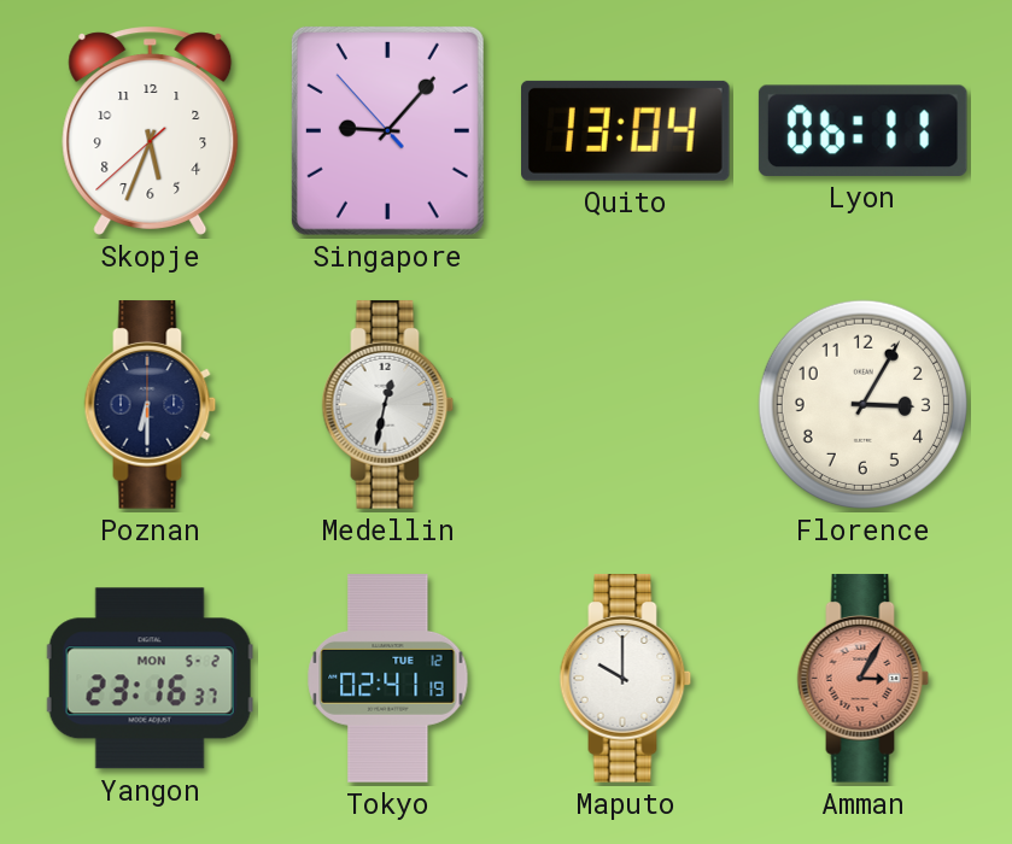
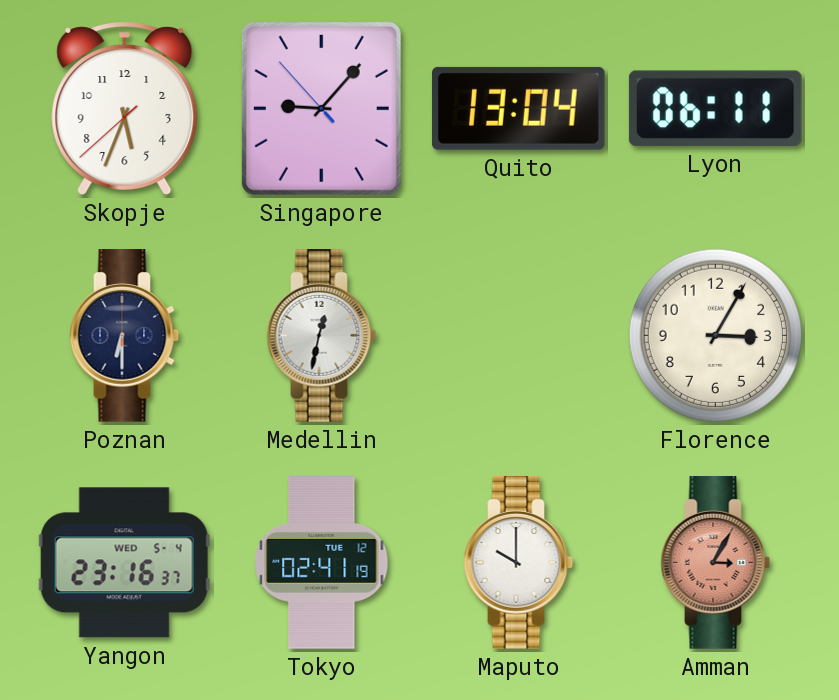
Yangon date: MON 5-2 -> WED 5-4
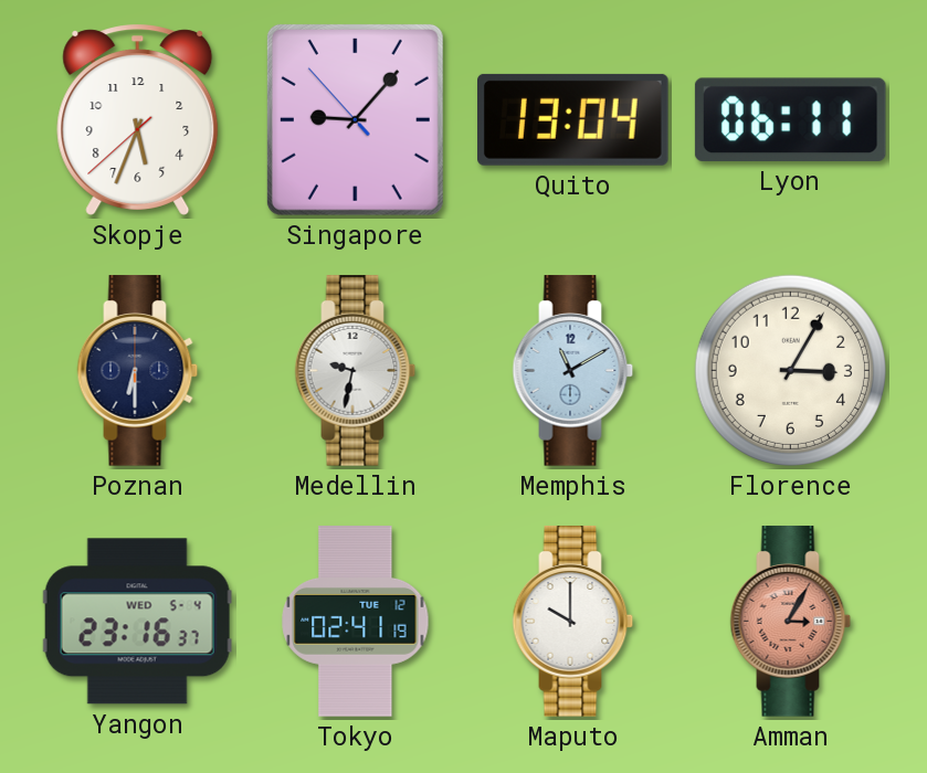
Medellin: 12:32 -> 9:32
Memphis: none -> 11:10
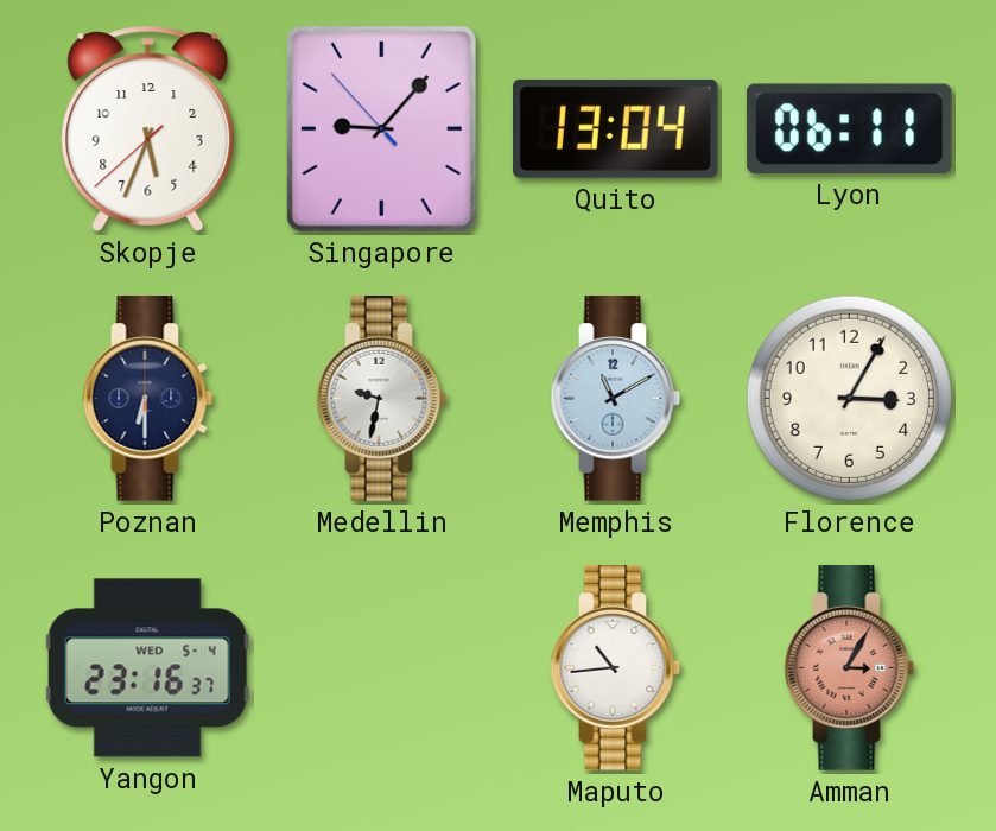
Tokyo: 02:41 -> none
Maputo: 10:00 -> 10:44
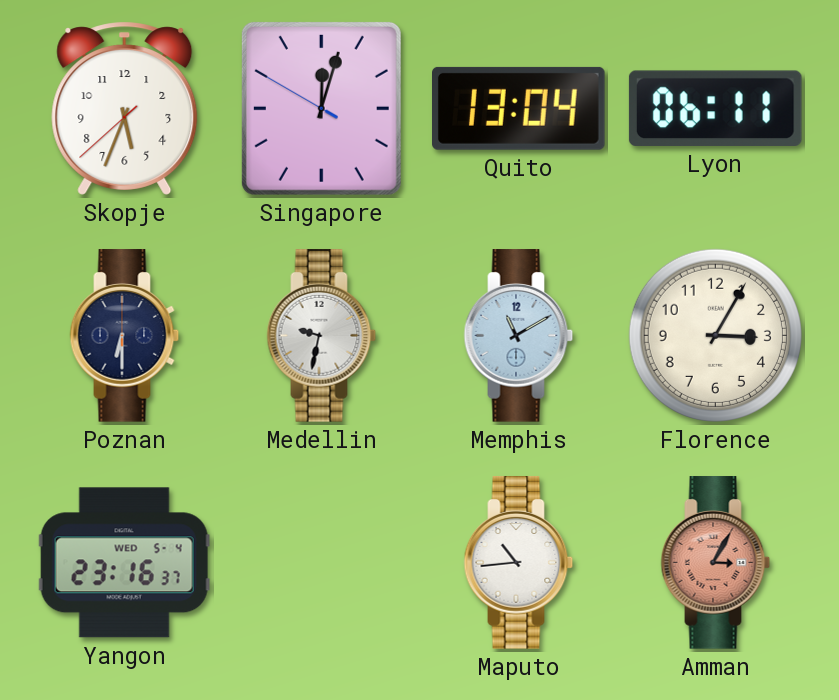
Singapore: 9:06 -> 12:02
